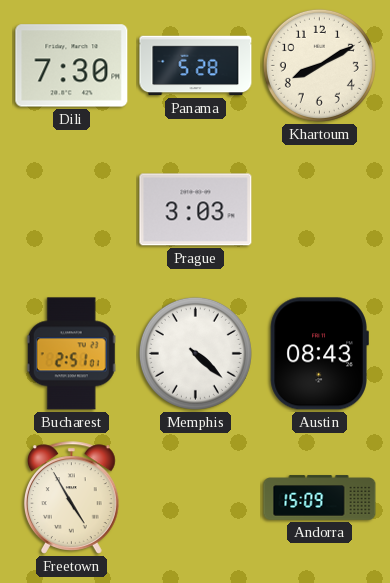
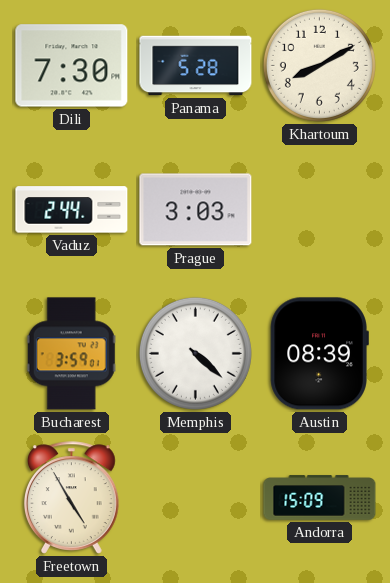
Vaduz: none -> 2:44
Bucharest: 2:51 -> 3:59
Austin: 08:43 -> 08:39
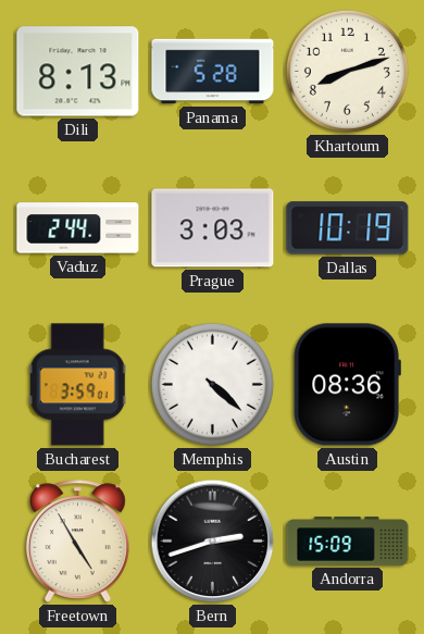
Dili: 7:30 -> 8:13
Khartoum: 8:10 -> 8:12
Dallas: none -> 10:19
Austin: 08:39 -> 08:36
Bern: none -> 2:42
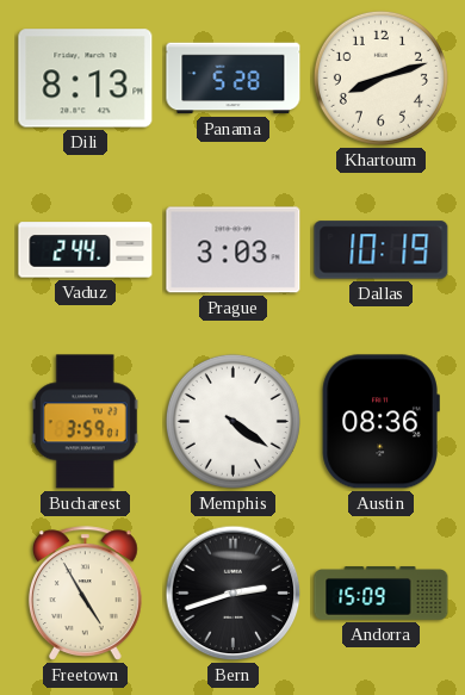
Memphis: 4:22 -> 4:21
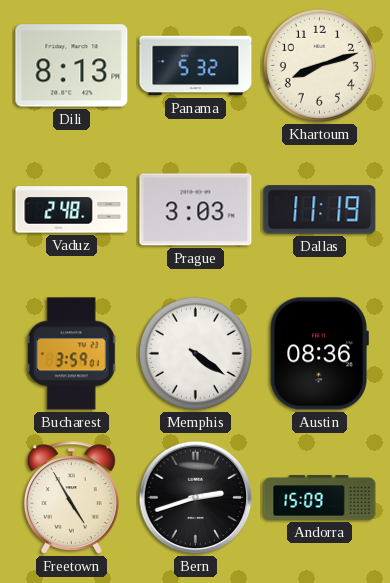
Panama: 5:28 -> 5:32
Vaduz: 2:44 -> 2:48
Dallas: 10:19 -> 11:19
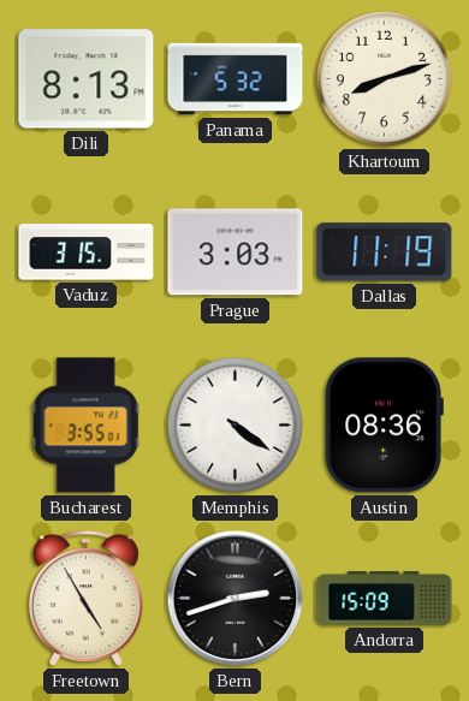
Vaduz: 2:48 -> 3:15
Bucharest: 3:59 -> 3:55
